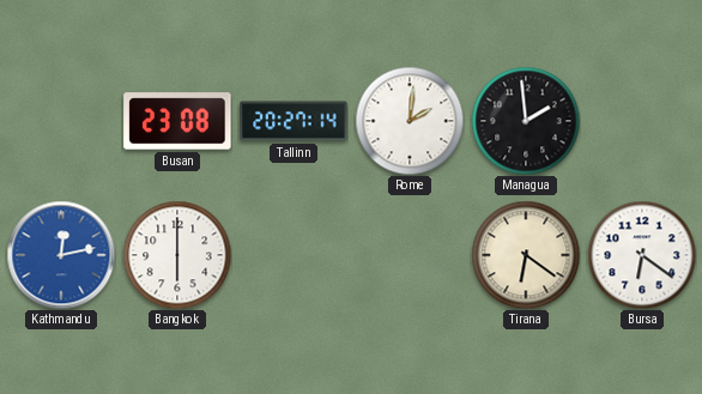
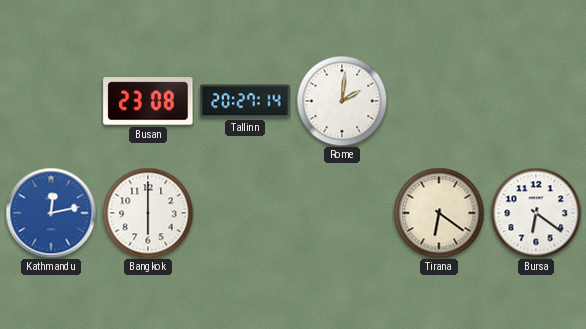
Managua: 1:59 -> none
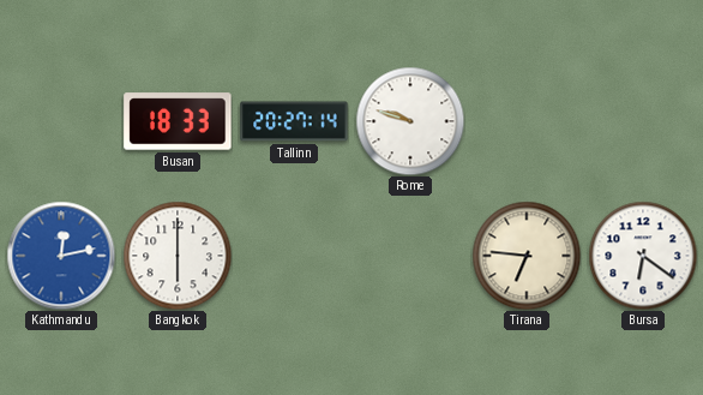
Busan: 23:08 -> 18:33
Rome: 2:01 -> 9:48
Tirana: 6:21 -> 6:46
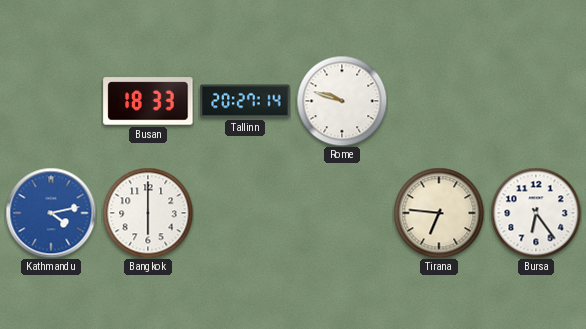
Kathmandu: 12:13 -> 4:13
Bursa: 6:21 -> 6:24
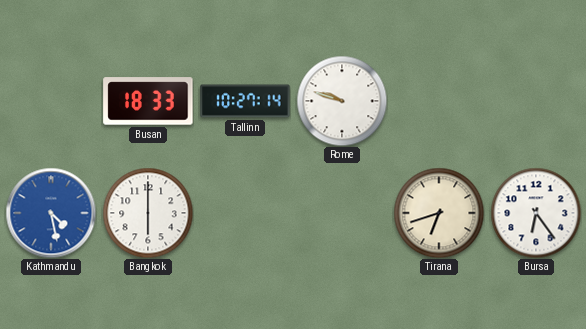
Tallinn: 20:27 -> 10:27
Kathmandu: 4:13 -> 4:28
Tirana: 6:46 -> 6:42
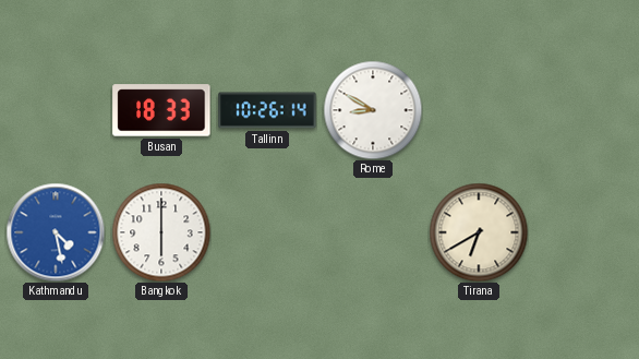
Tallinn: 10:27 -> 10:26
Rome: 9:48 -> 8:50
Tirana: 6:42 -> 6:40
Bursa: 6:24 -> none
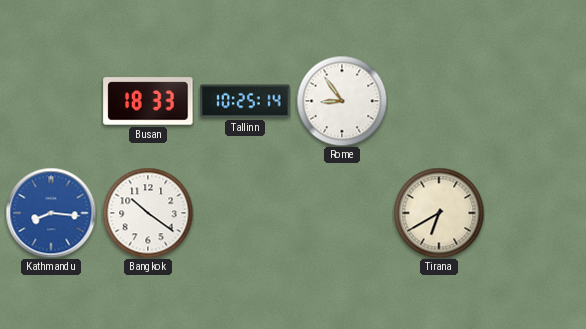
Tallinn: 10:26 -> 10:25
Rome: 8:50 -> 8:54
Kathmandu: 4:28 -> 8:16
Bangkok: 6:00 -> 10:21
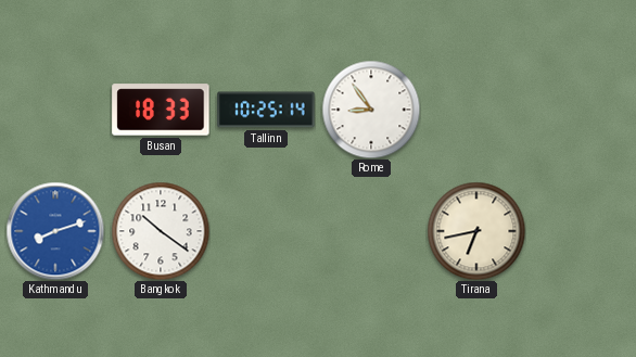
Kathmandu: 8:16 -> 8:12
Tirana: 6:40 -> 6:43
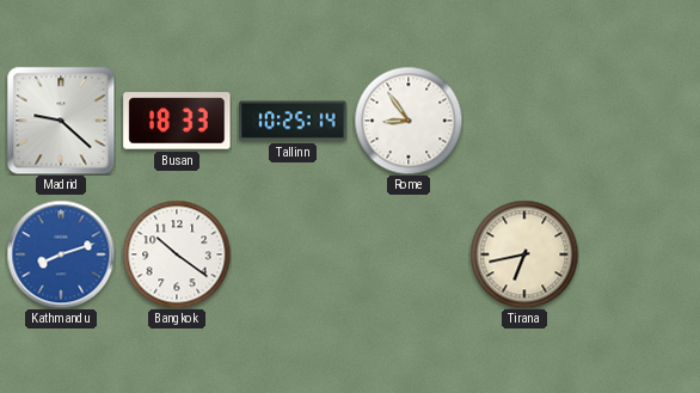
Madrid: none -> 9:22
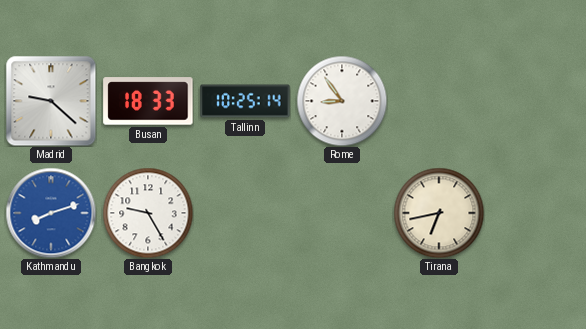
Bangkok: 10:21 -> 9:25
